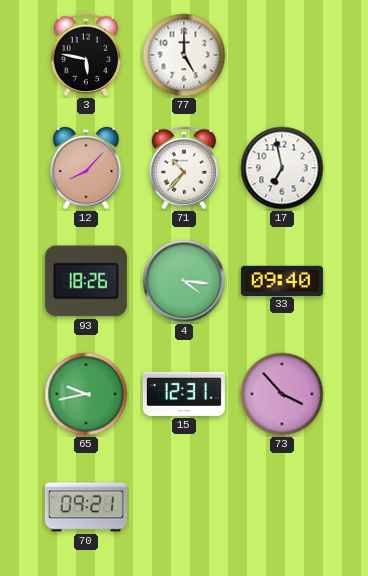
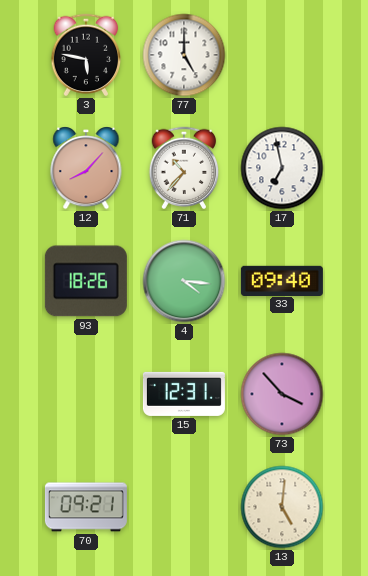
65: 9:43 -> none
13: none -> 5:01
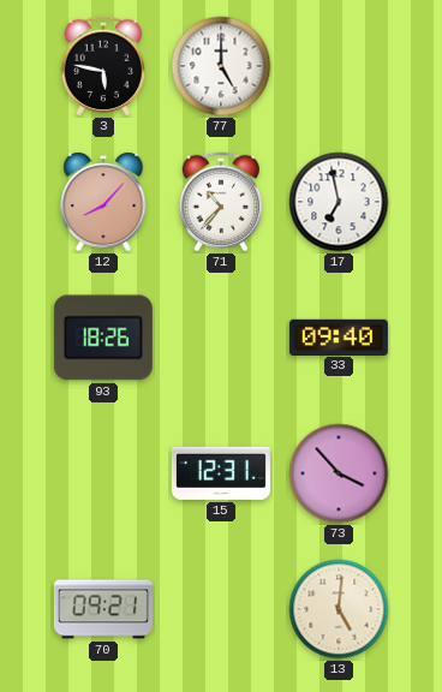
4: 4:16 -> none
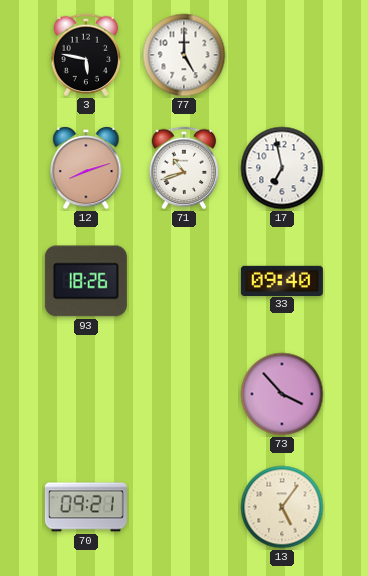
12: 8:07 -> 8:12
71: 10:37 -> 10:42
15: 12:31 -> none
13: 5:01 -> 5:06
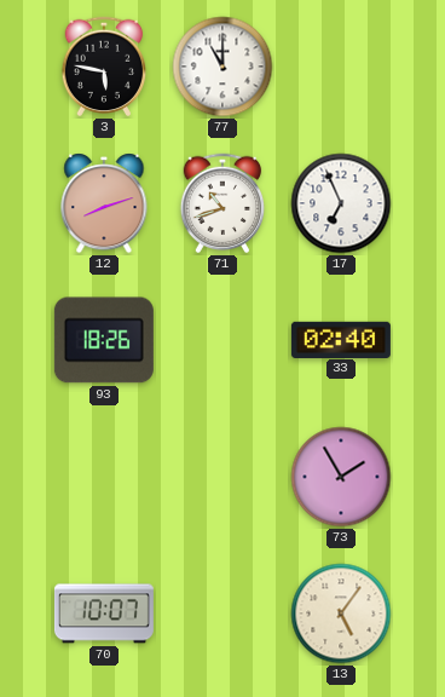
77: 5:00 -> 11:00
17: 6:58 -> 6:56
33: 09:40 -> 02:40
73: 3:53 -> 1:55
70: 09:21 -> 10:07
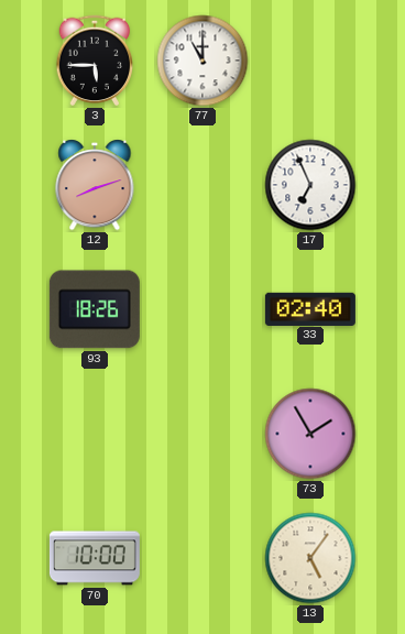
3: 5:47 -> 5:45
71: 10:42 -> none
70: 10:07 -> 10:00
